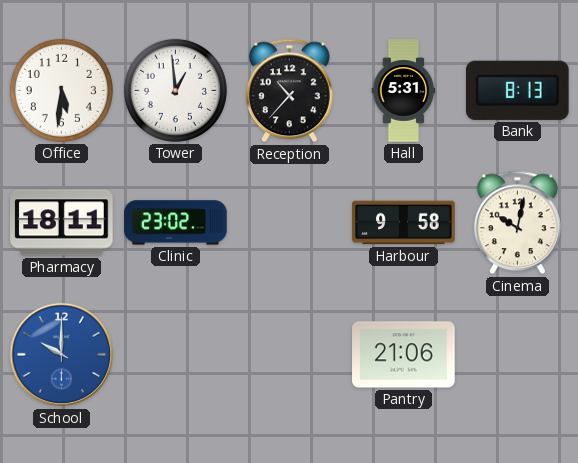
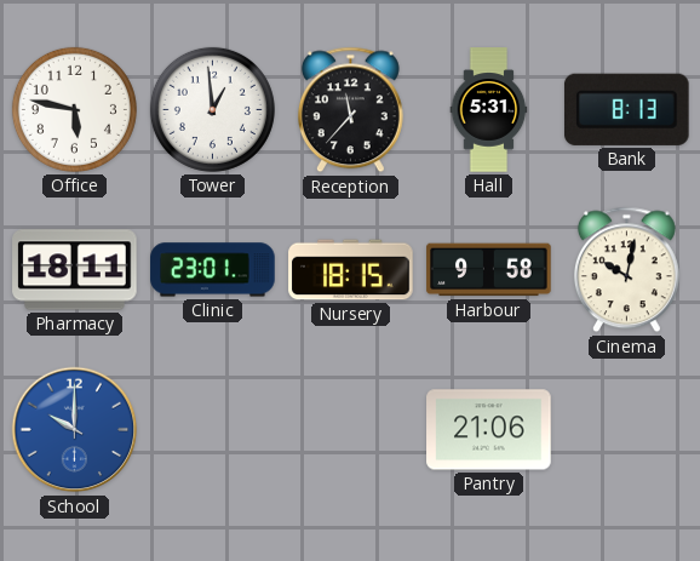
Office: 5:31 -> 5:47
Reception: 10:37 -> 11:37
Clinic: 23:02 -> 23:01
Nursery: none -> 18:15
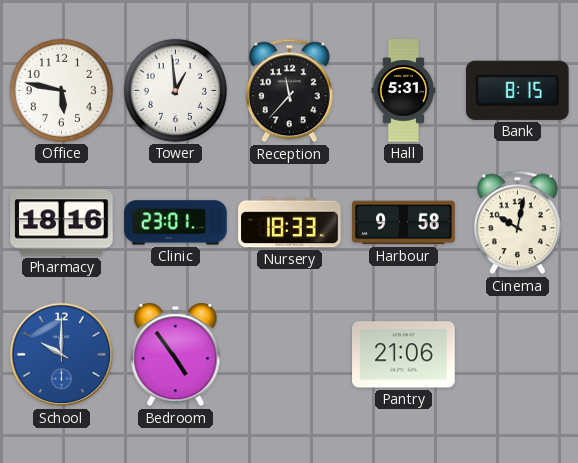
Bank: 8:13 -> 8:15
Pharmacy: 18:11 -> 18:16
Nursery: 18:15 -> 18:33
Bedroom: none -> 4:54
